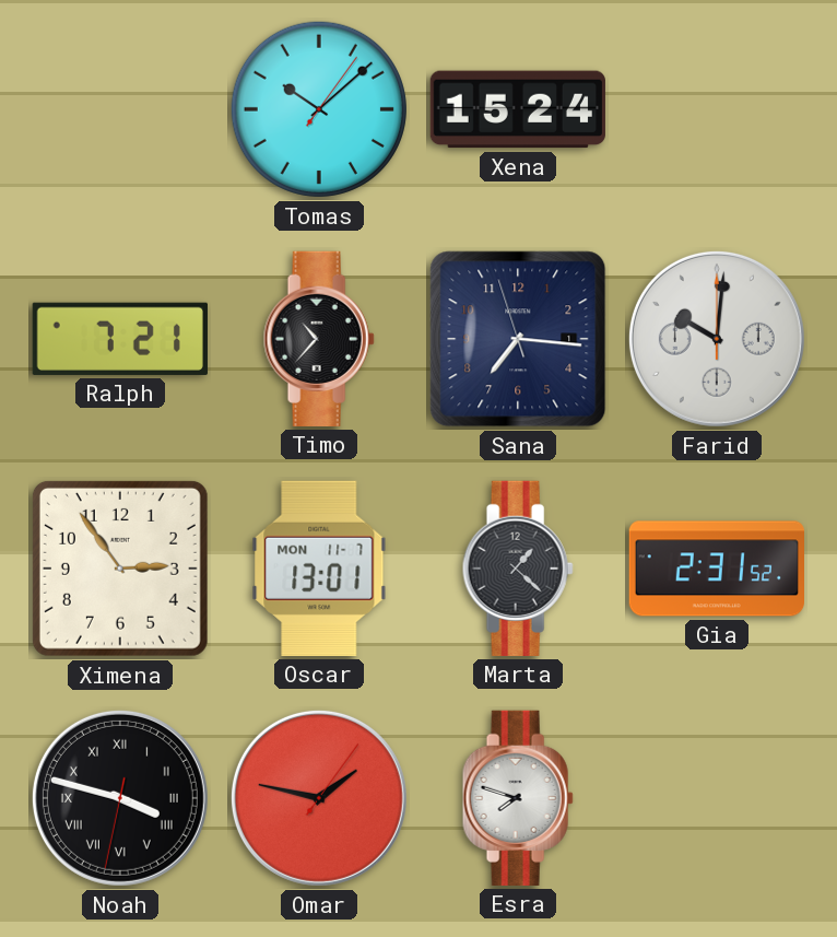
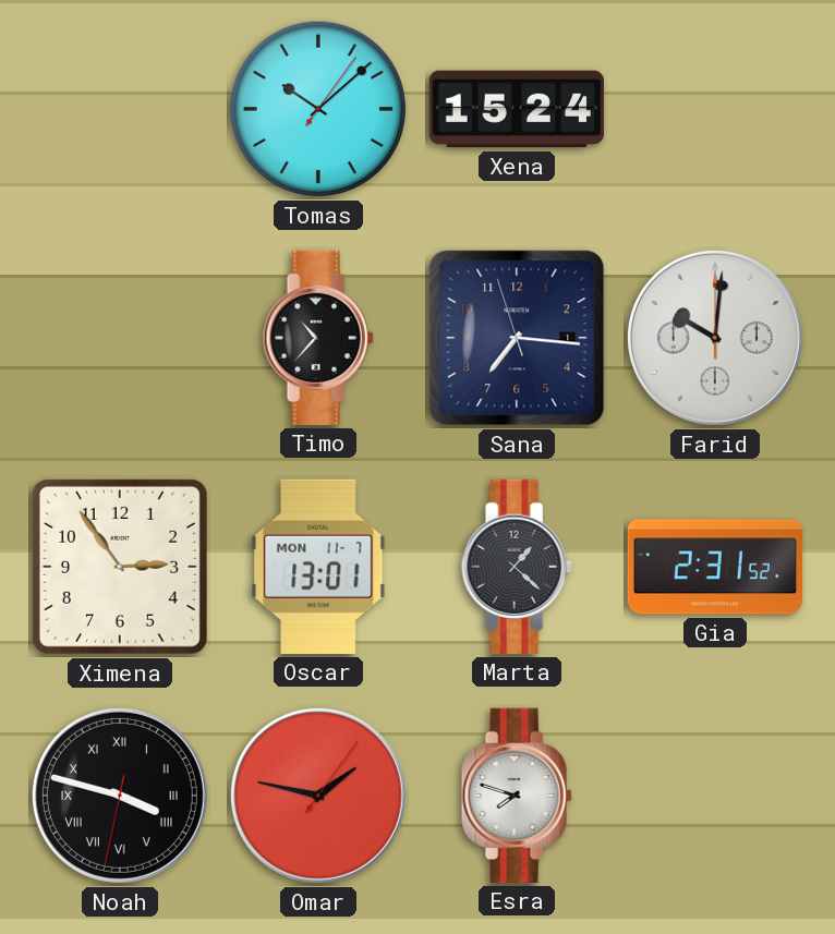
Ralph: 7:21 -> none
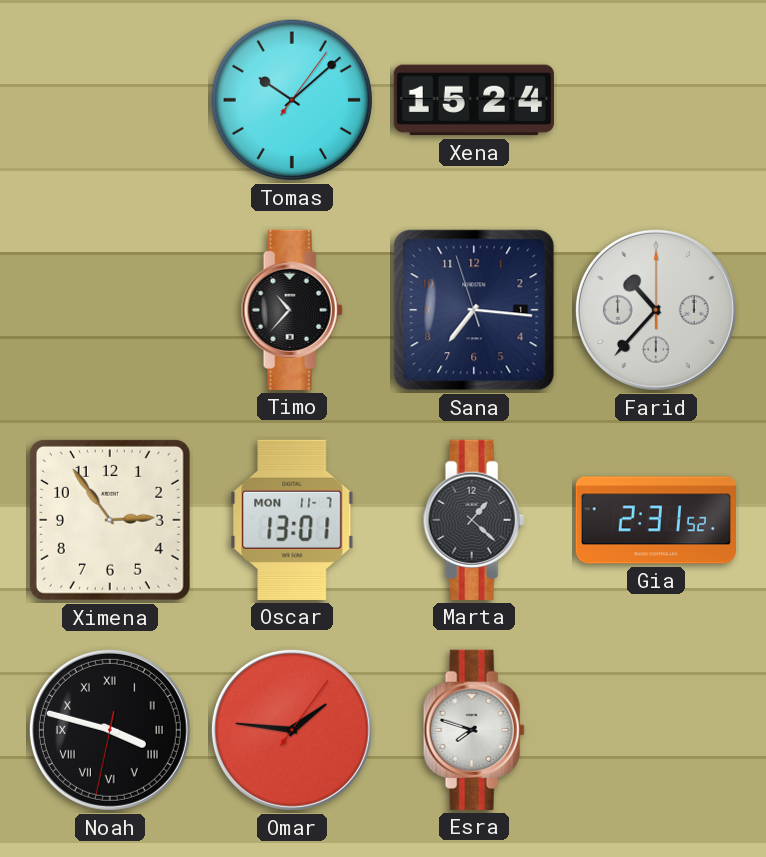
Farid: 10:01 -> 10:37
Omar: 1:47 -> 1:46
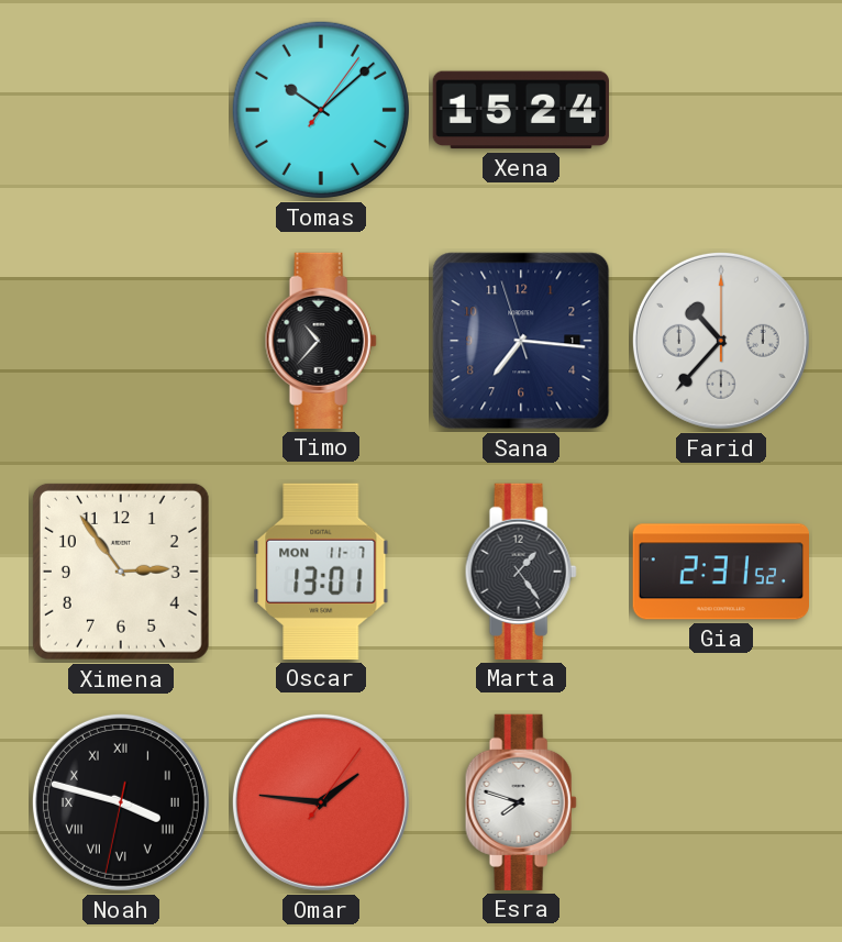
Marta: 1:22 -> 1:24
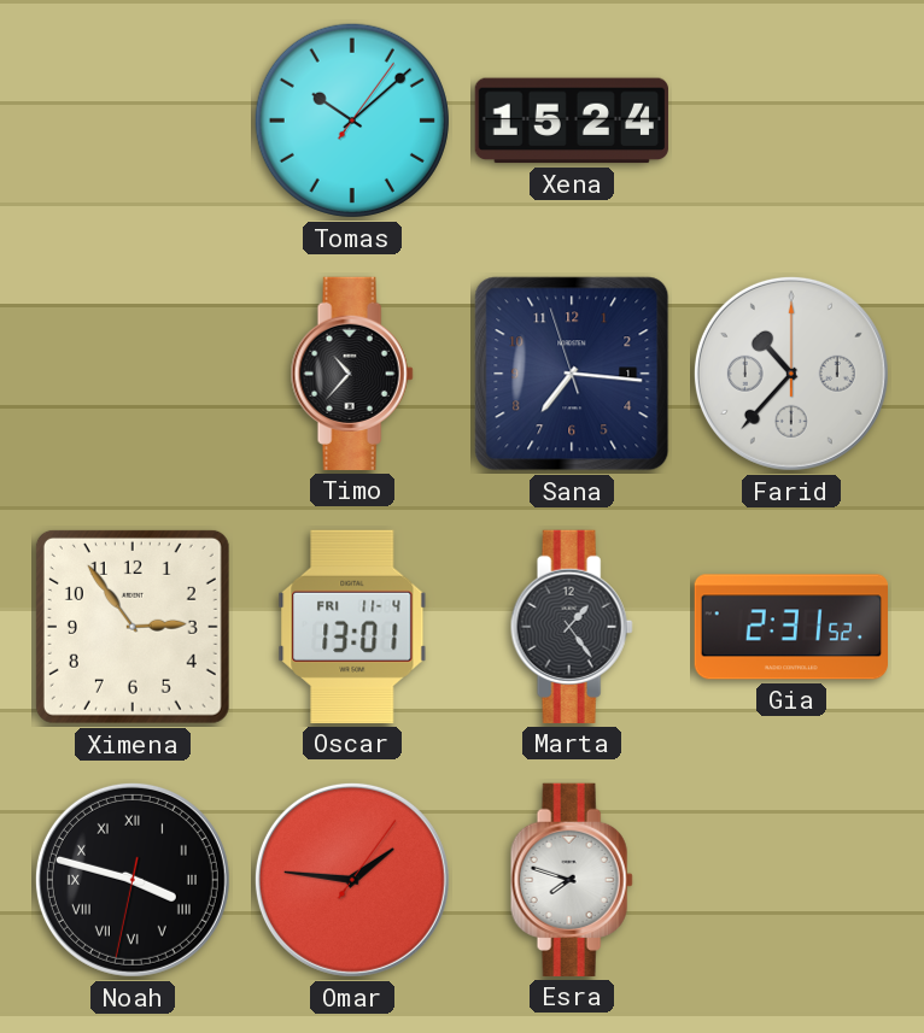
Oscar date: MON 11-7 -> FRI 11-4
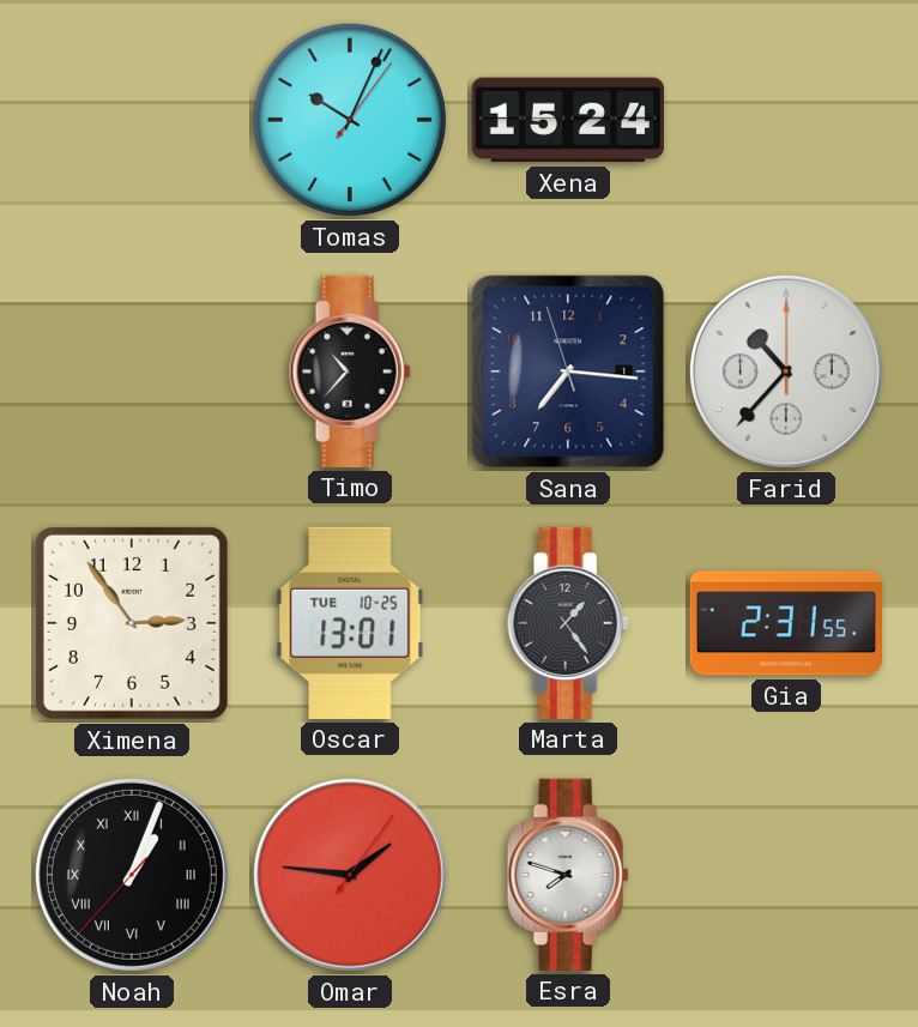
Tomas: 10:08 -> 10:04
Oscar date: FRI 11-4 -> TUE 10-25
Gia: 2:31:52 -> 2:31:55
Noah: 3:47 -> 1:03
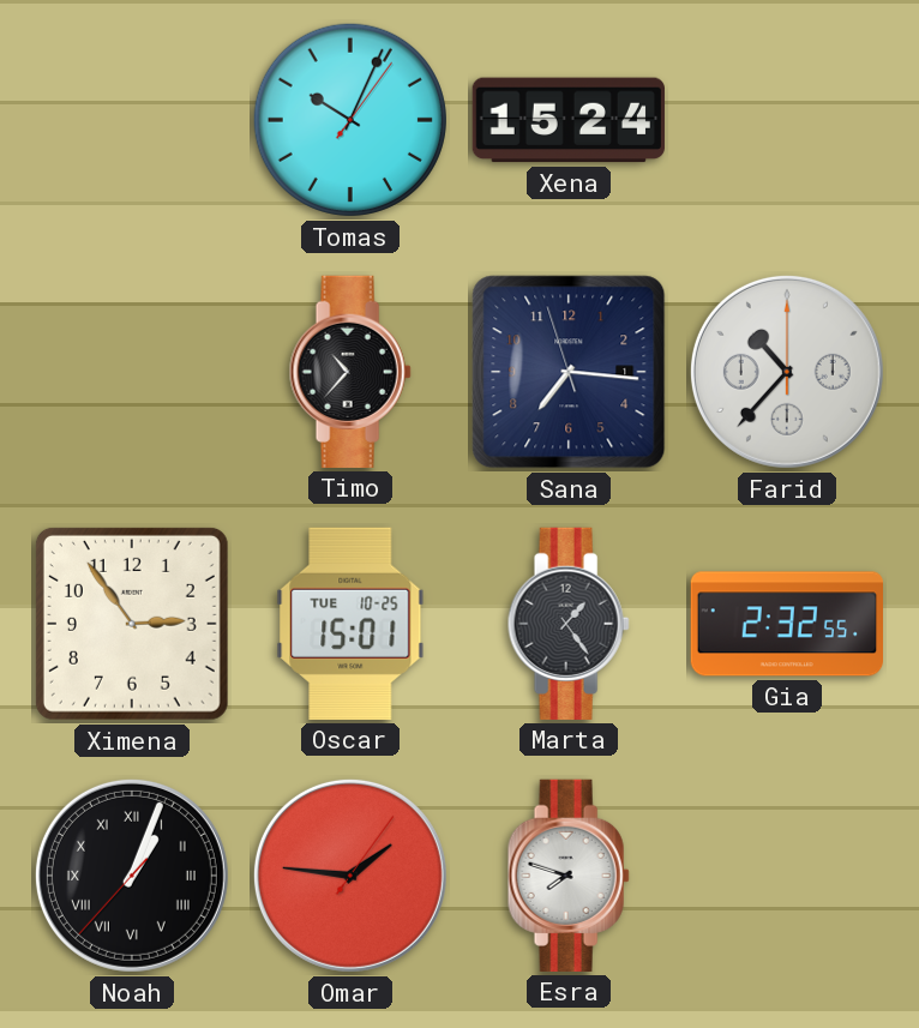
Oscar: 13:01 -> 15:01
Gia: 2:31 -> 2:32
